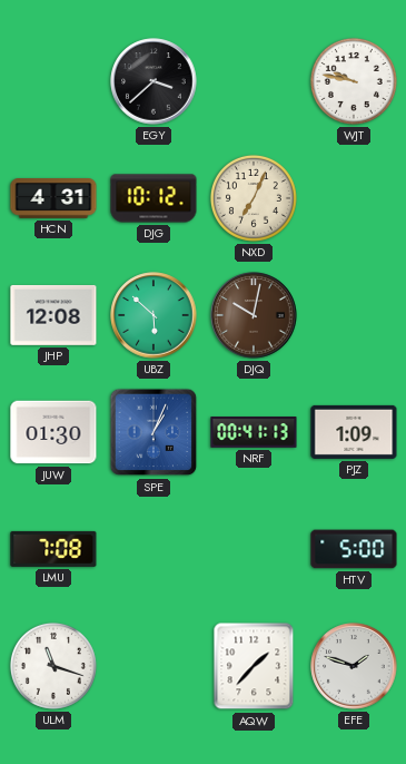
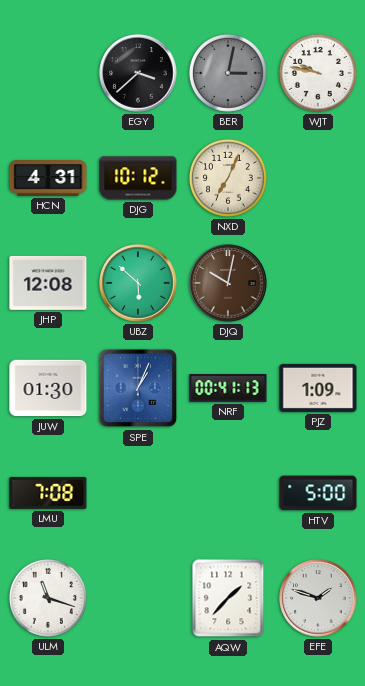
BER: none -> 3:02
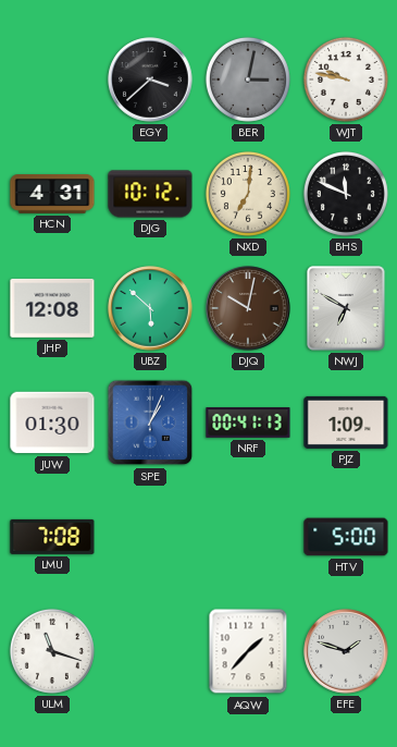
NXD: 7:04 -> 7:01
BHS: none -> 11:49
NWJ: none -> 6:50
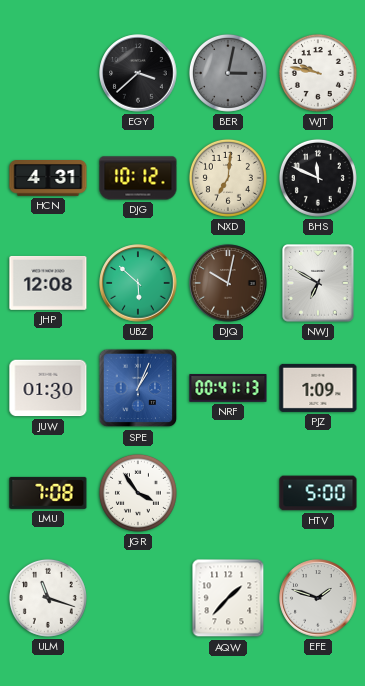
JGR: none -> 3:54
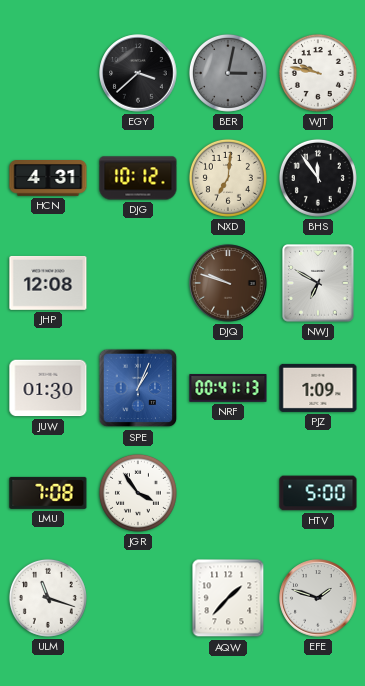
BHS: 11:49 -> 11:54
UBZ: 5:52 -> none
DJQ: 10:02 -> 9:48
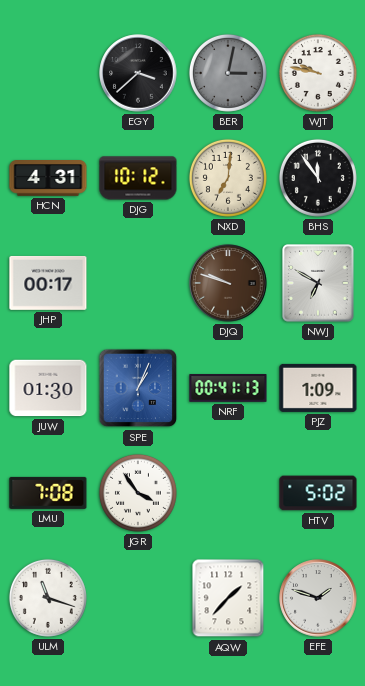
JHP: 12:08 -> 00:17
HTV: 5:00 -> 5:02
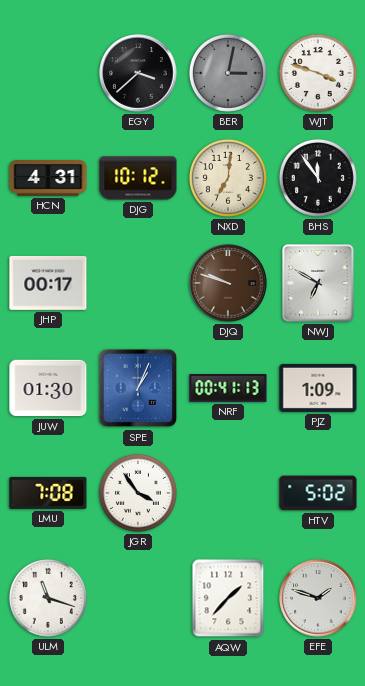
WJT: 9:47 -> 3:48
